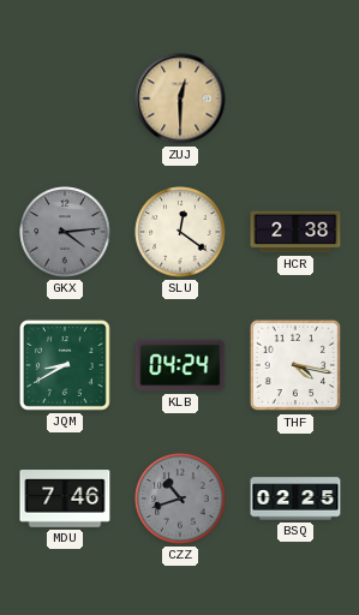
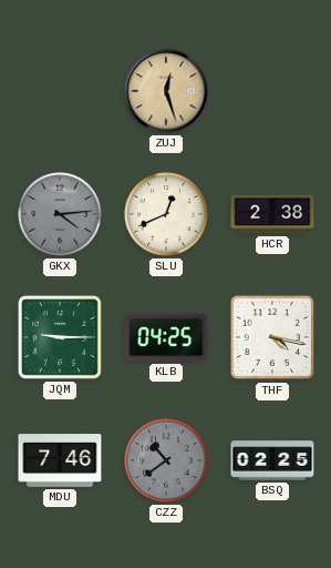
ZUJ: 12:30 -> 12:27
SLU: 12:21 -> 12:41
JQM: 8:40 -> 9:15
KLB: 04:24 -> 04:25
CZZ: 10:42 -> 10:39
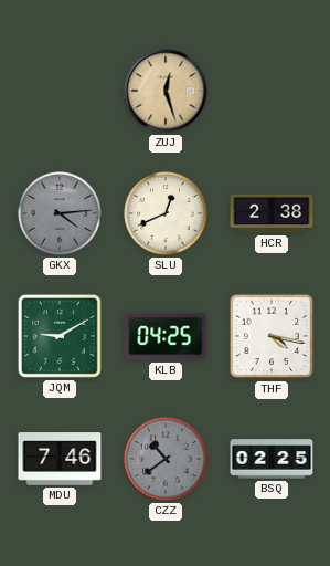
JQM: 9:15 -> 9:10
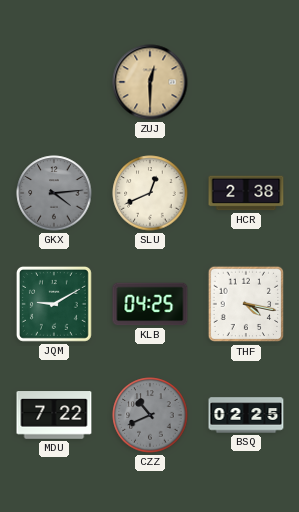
ZUJ: 12:27 -> 12:30
MDU: 7:46 -> 7:22
CZZ: 10:39 -> 10:41
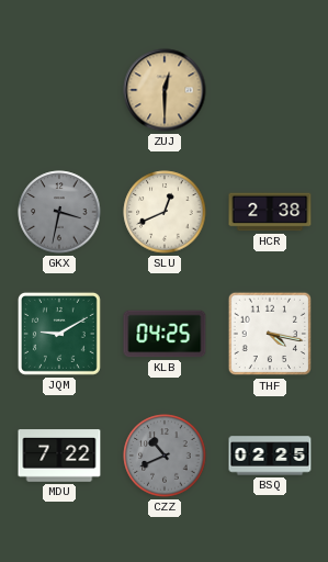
GKX: 4:14 -> 3:32
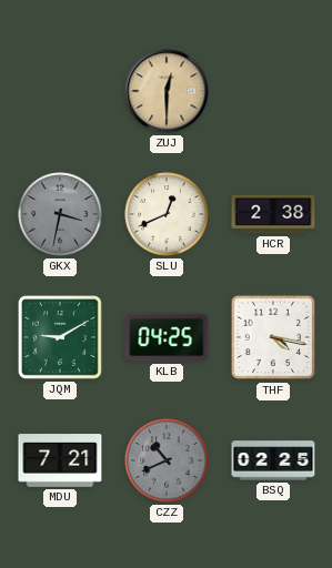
MDU: 7:22 -> 7:21
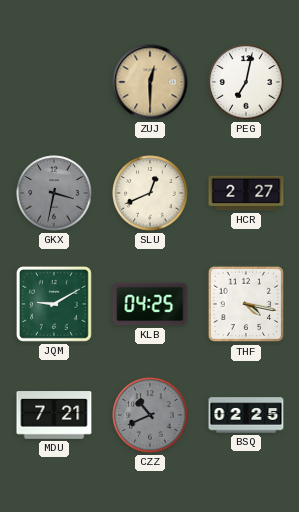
PEG: none -> 7:02
HCR: 2:38 -> 2:27
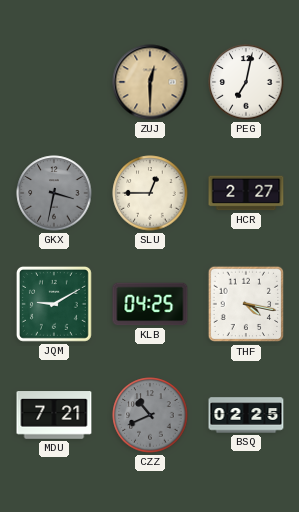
SLU: 12:41 -> 12:45
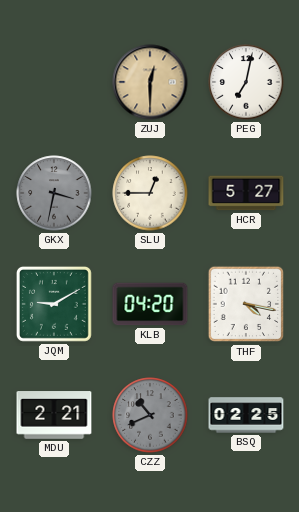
HCR: 2:27 -> 5:27
KLB: 04:25 -> 04:20
MDU: 7:21 -> 2:21
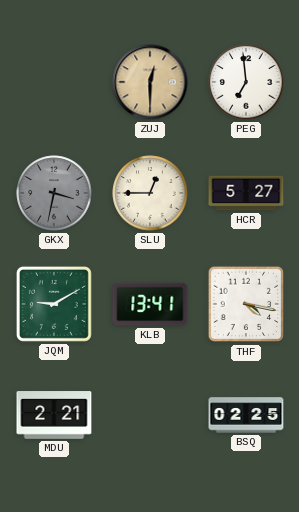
PEG: 7:02 -> 6:59
KLB: 04:20 -> 13:41
CZZ: 10:41 -> none
